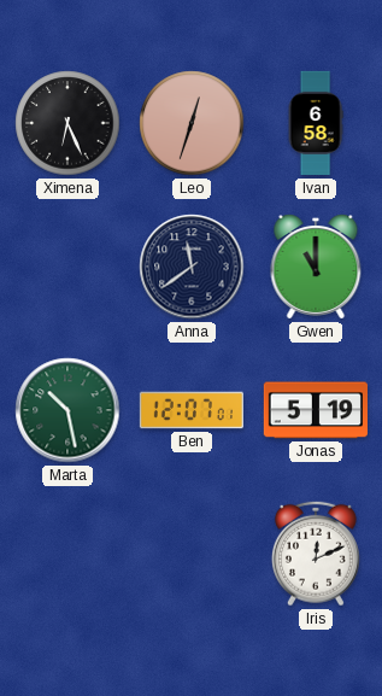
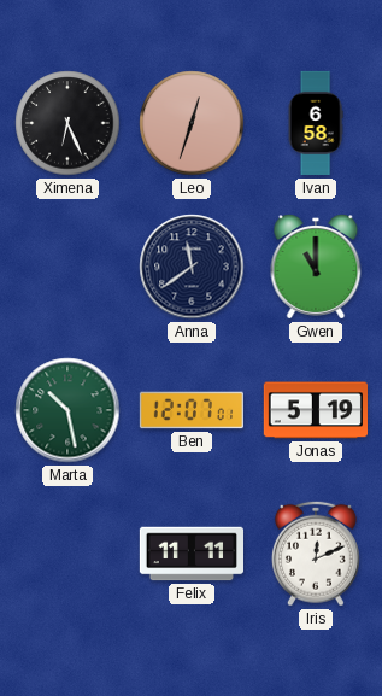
Felix: none -> 11:11
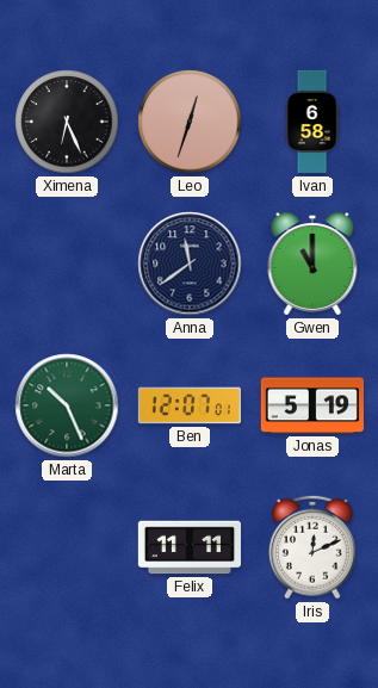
Marta: 10:28 -> 10:26
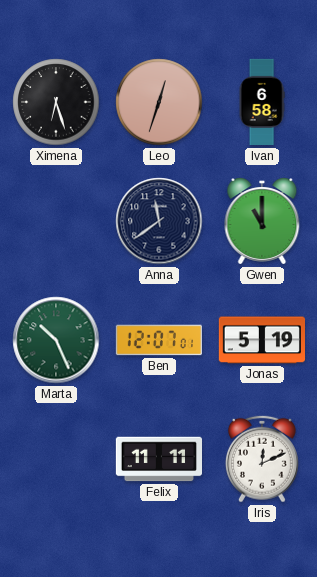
Ximena: 6:26 -> 6:27
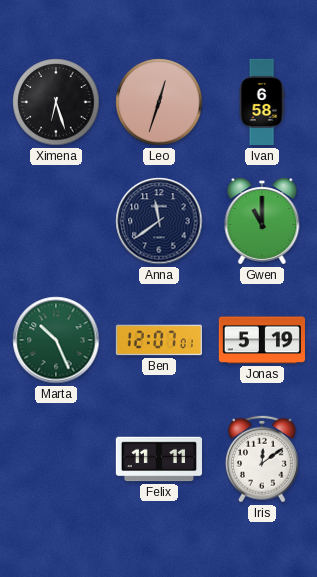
Iris: 12:11 -> 12:09
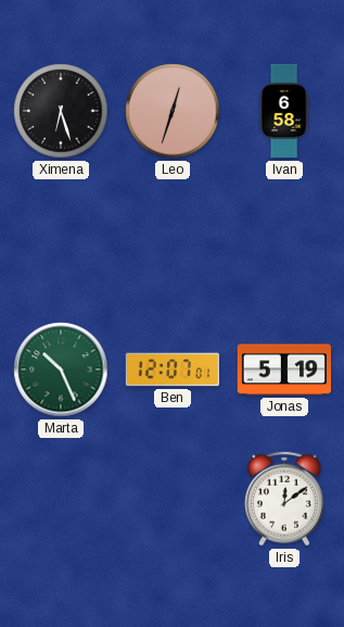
Anna: 11:39 -> none
Gwen: 11:00 -> none
Felix: 11:11 -> none
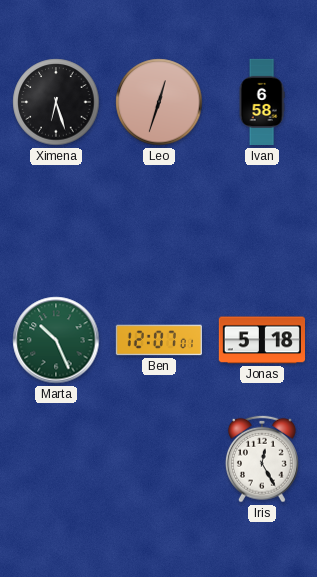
Jonas: 5:19 -> 5:18
Iris: 12:09 -> 12:25
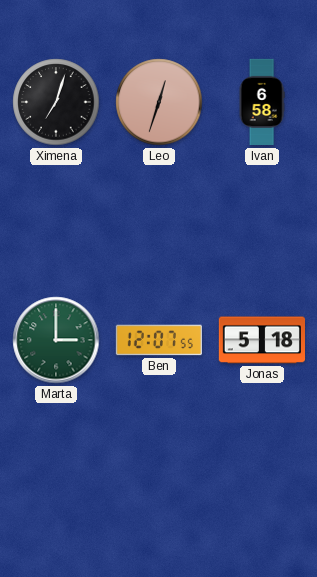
Ximena: 6:27 -> 7:03
Marta: 10:26 -> 3:00
Ben: 12:07:01 -> 12:07:55
Iris: 12:25 -> none
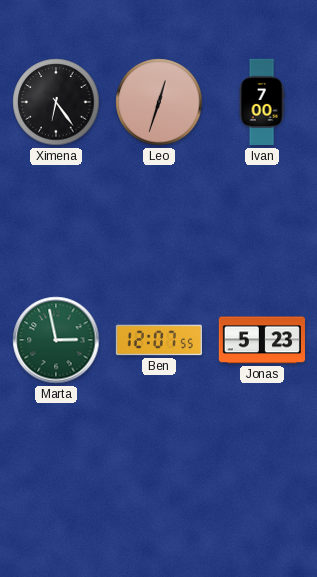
Ximena: 7:03 -> 6:24
Ivan: 6:58 -> 7:00
Marta: 3:00 -> 2:58
Jonas: 5:18 -> 5:23
